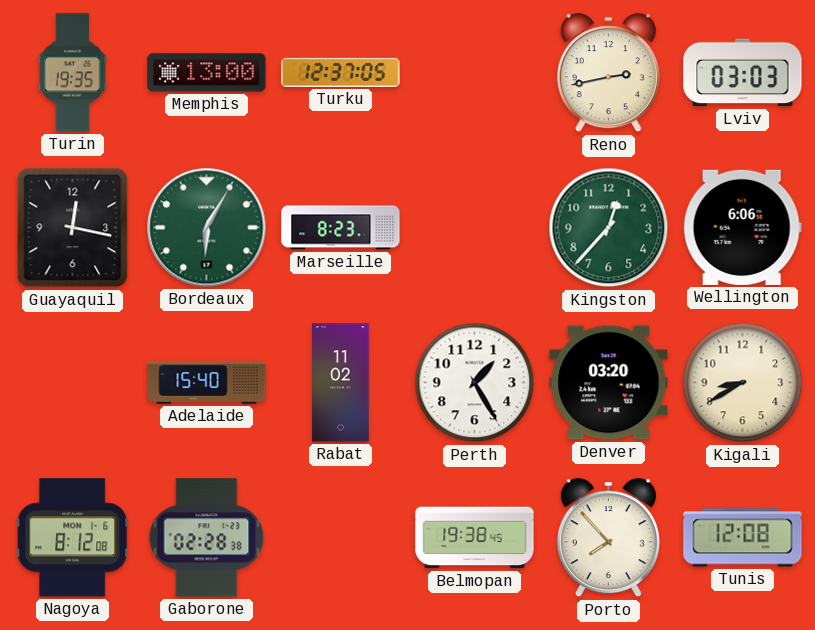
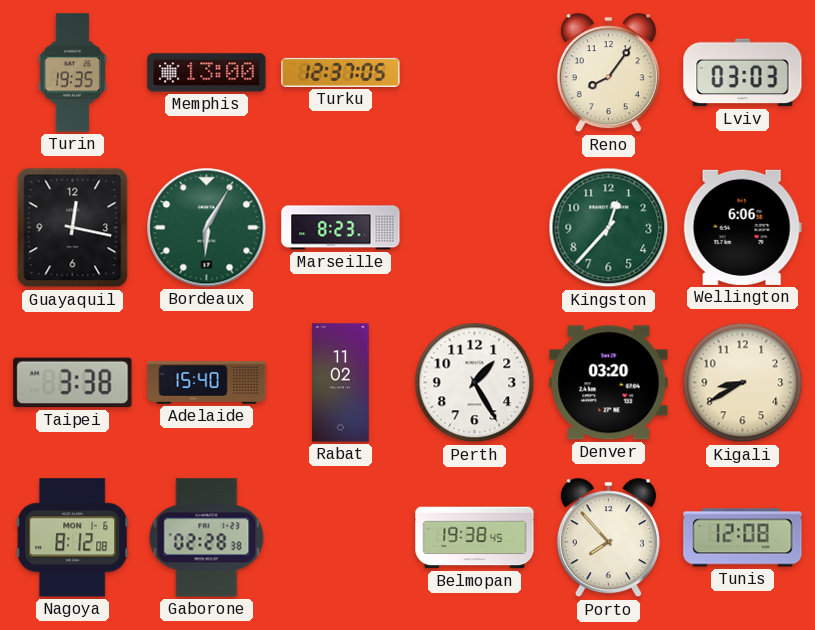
Reno: 2:43 -> 8:06
Taipei: none -> 3:38
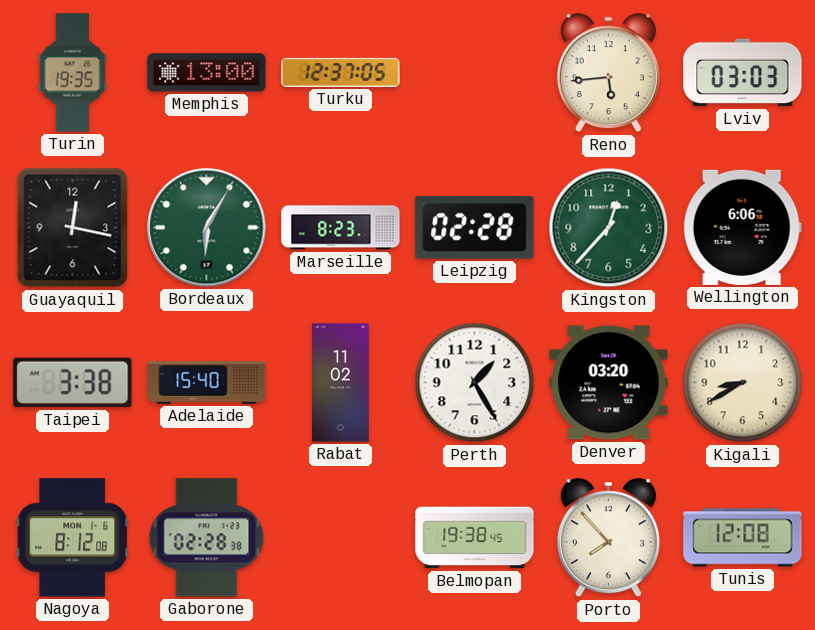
Reno: 8:06 -> 5:44
Leipzig: none -> 02:28
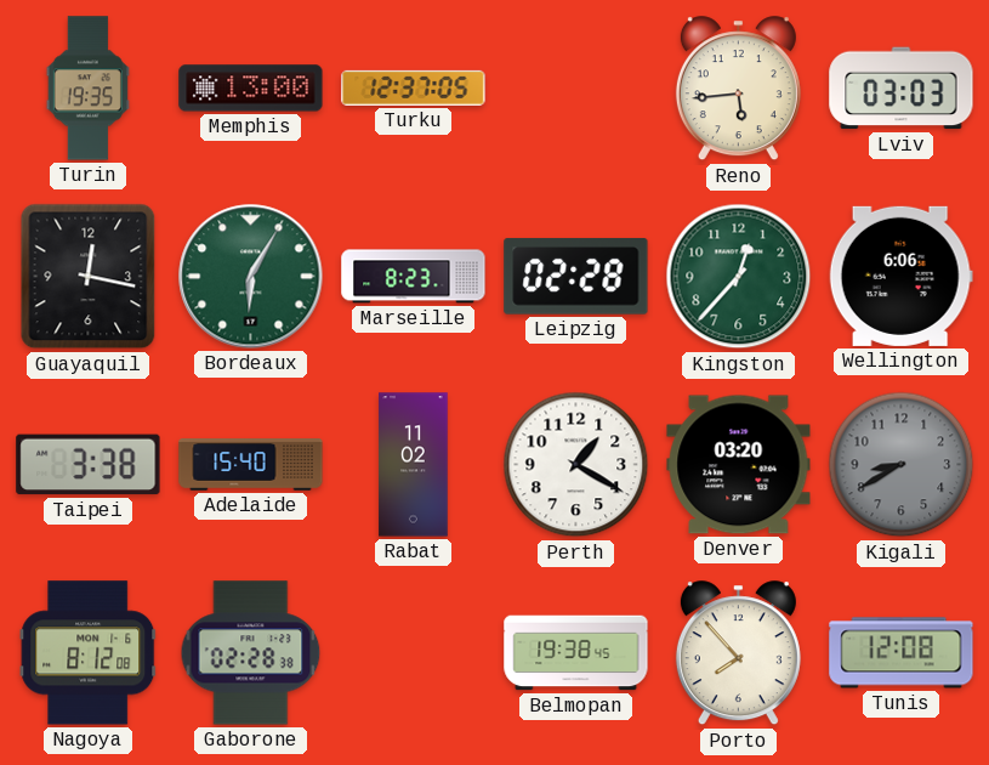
Perth: 1:25 -> 1:20
Kigali dial: cream -> grey
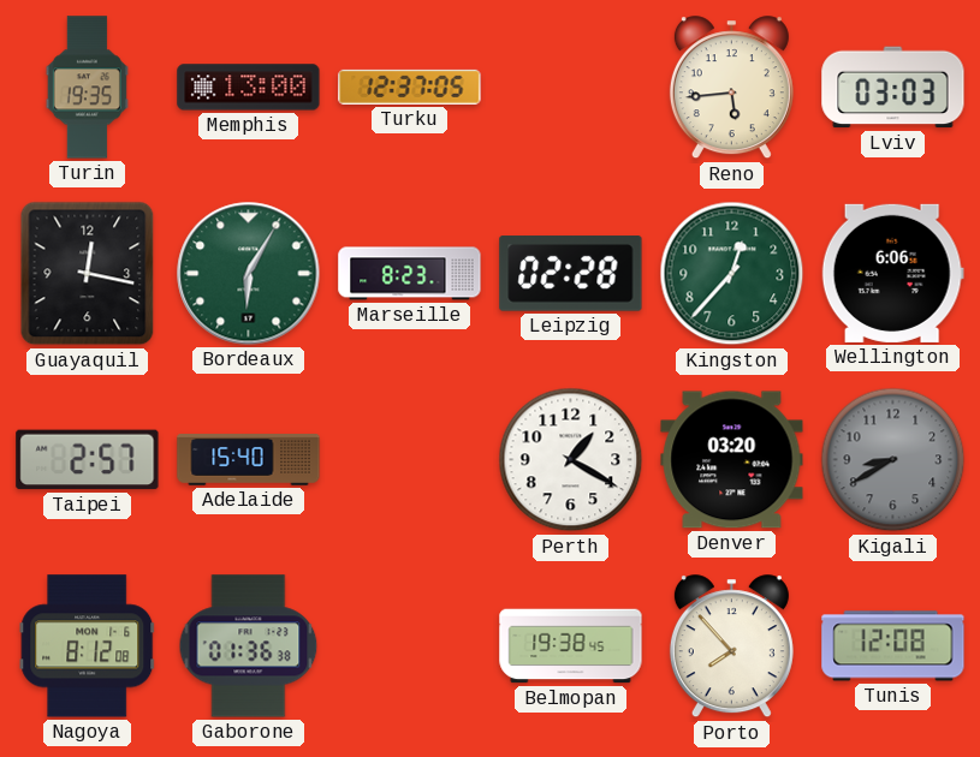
Taipei: 3:38 -> 2:57
Rabat: 11:02 -> none
Gaborone: 02:28 -> 01:36
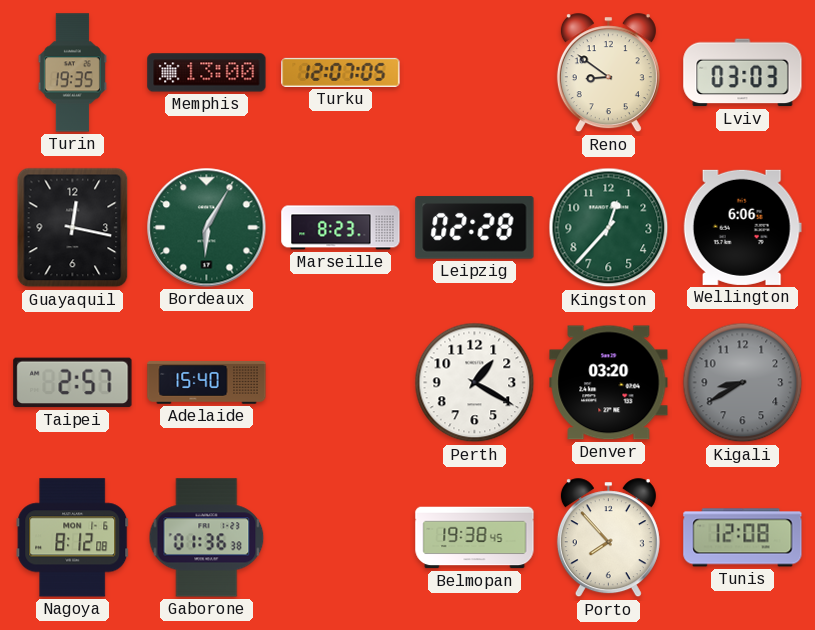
Turku: 12:37 -> 12:07
Reno: 5:44 -> 8:51
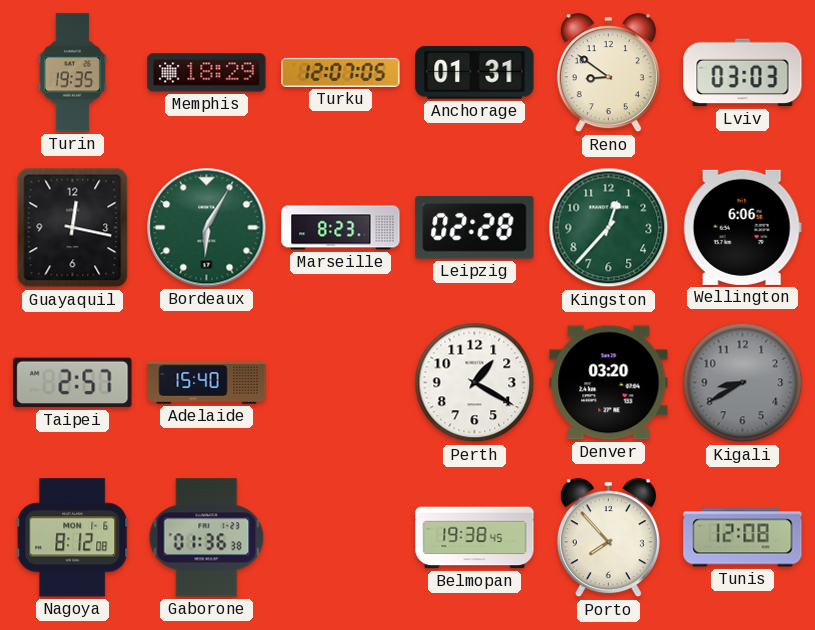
Memphis: 13:00 -> 18:29
Anchorage: none -> 01:31
